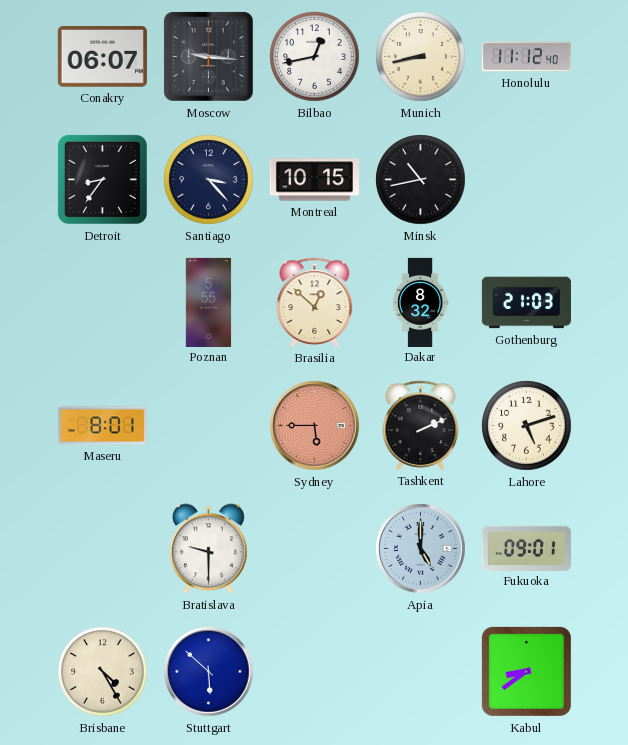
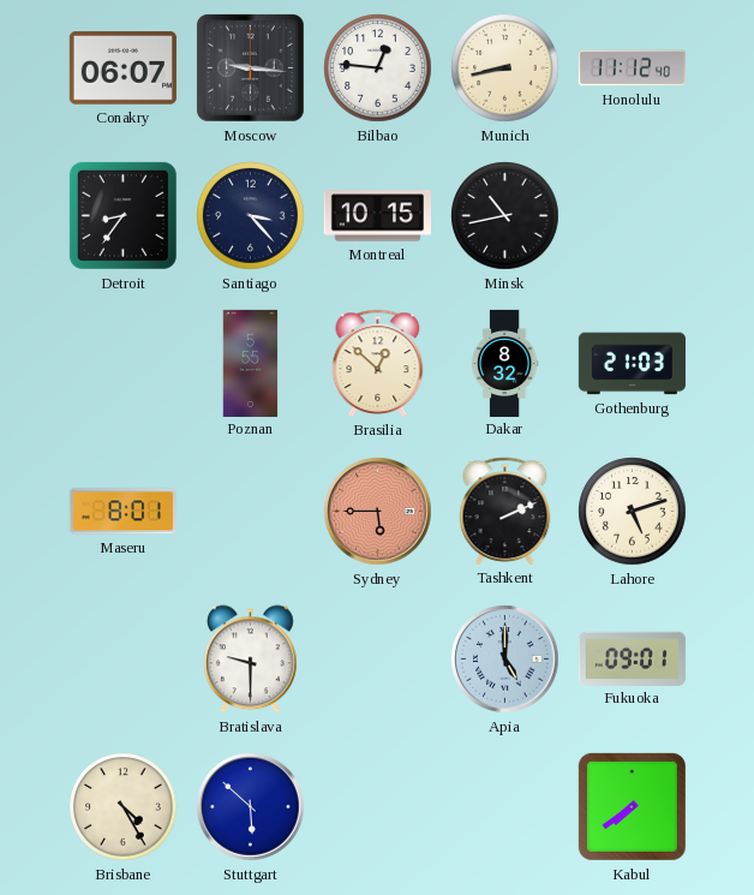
Bilbao: 12:43 -> 12:46
Kabul: 8:39 -> 7:39
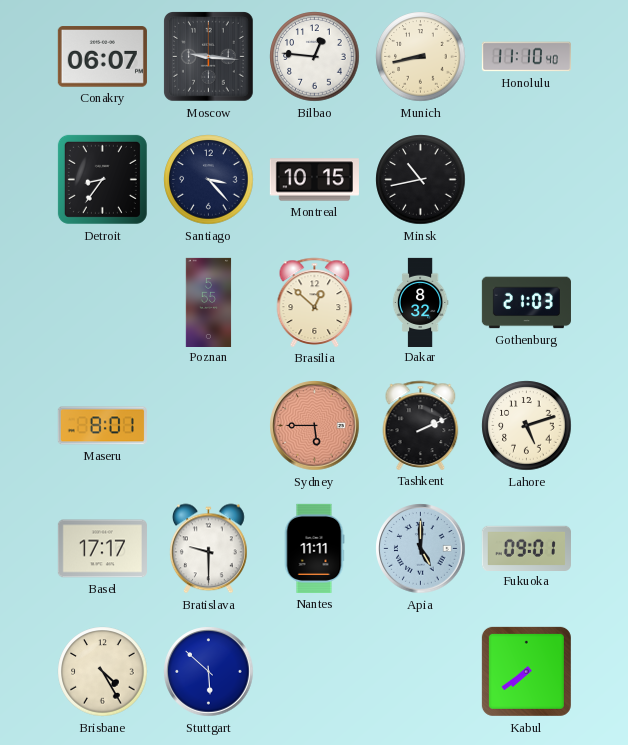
Honolulu: 11:12 -> 11:10
Basel: none -> 17:17
Nantes: none -> 11:11
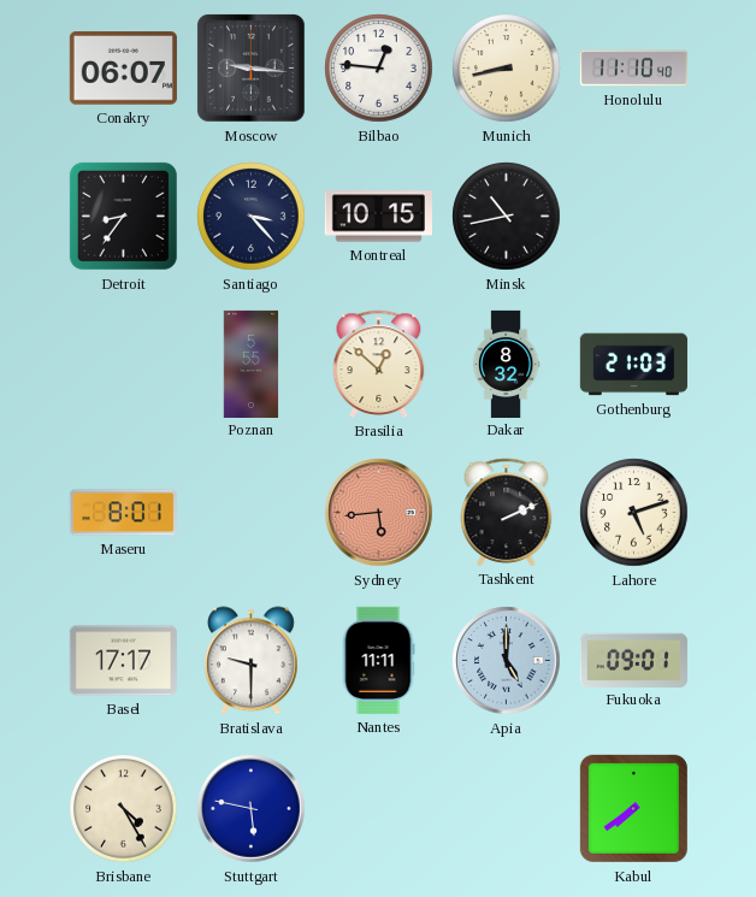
Sydney: 5:45 -> 5:44
Stuttgart: 5:52 -> 5:47
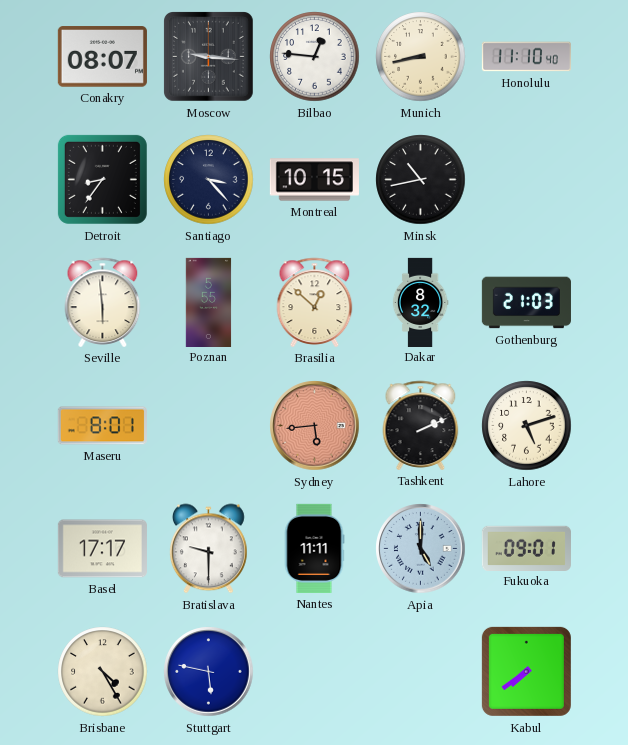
Conakry: 06:07 -> 08:07
Seville: none -> 5:59
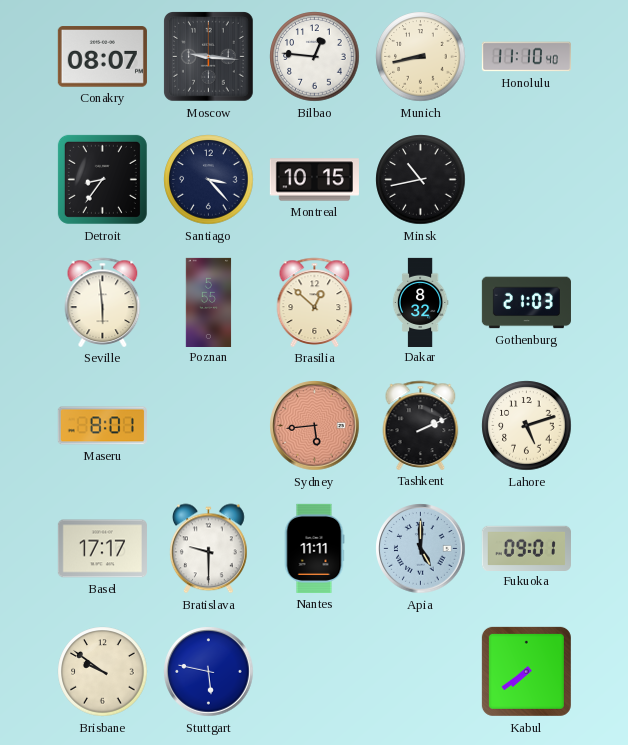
Brisbane: 4:25 -> 9:51
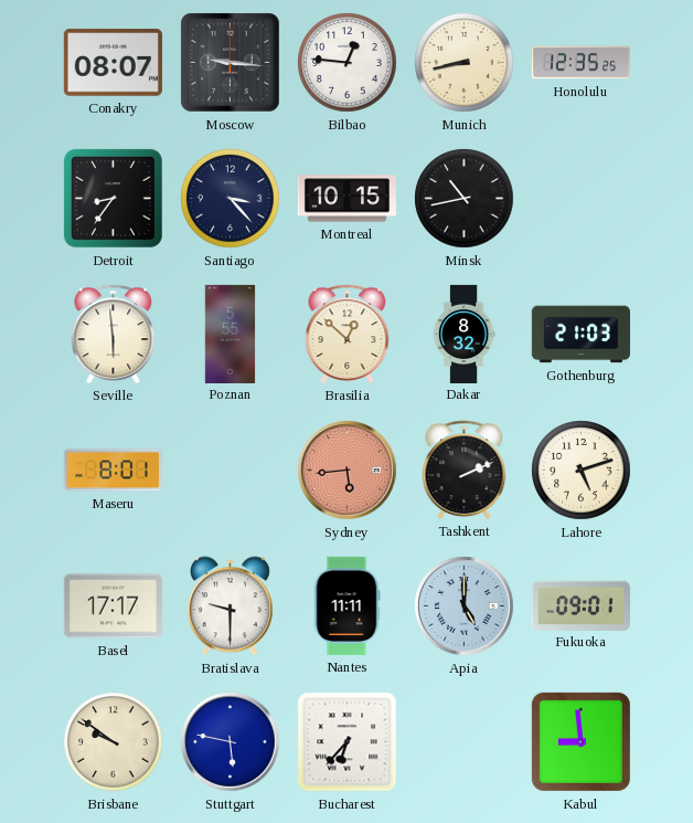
Honolulu: 11:10 -> 12:35
Bucharest: none -> 6:37
Kabul: 7:39 -> 8:59
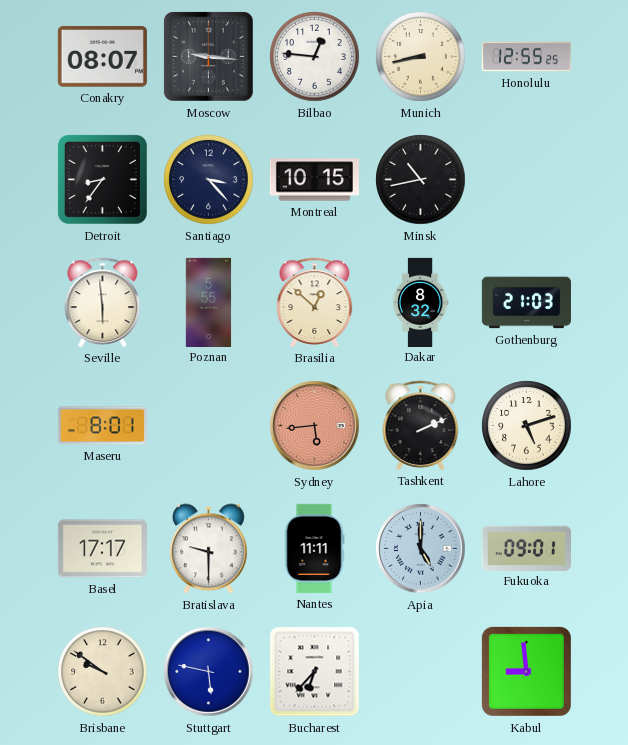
Honolulu: 12:35 -> 12:55
